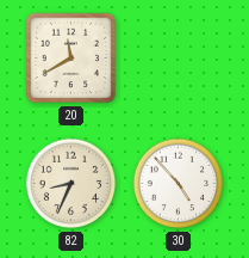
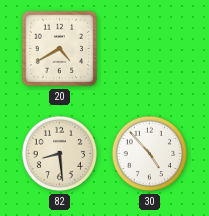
20: 11:40 -> 4:40
82: 8:34 -> 8:29
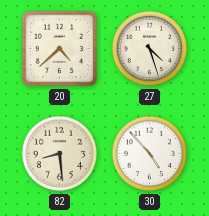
20: 4:40 -> 4:38
27: none -> 4:27
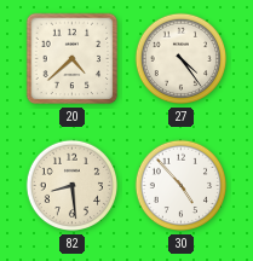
27: 4:27 -> 4:24
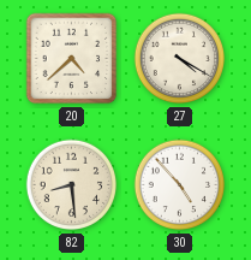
27: 4:24 -> 4:20
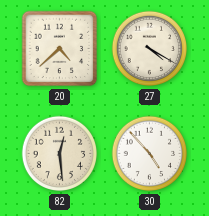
82: 8:29 -> 12:29
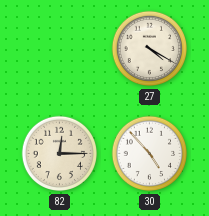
20: 4:38 -> none
82: 12:29 -> 12:15
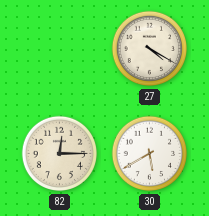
30: 4:53 -> 5:40
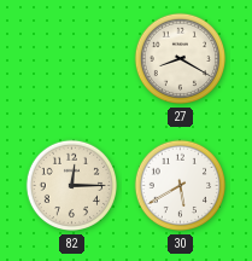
27: 4:20 -> 8:20
